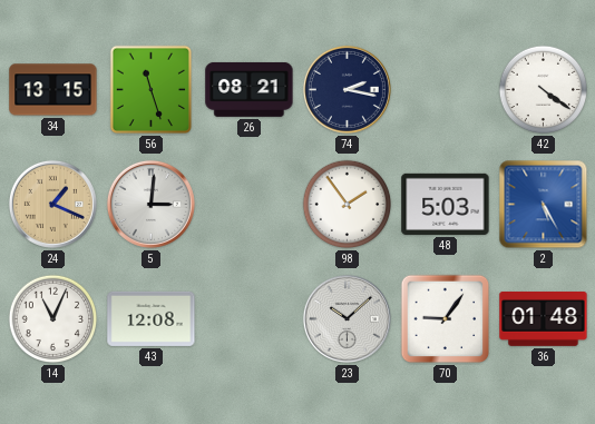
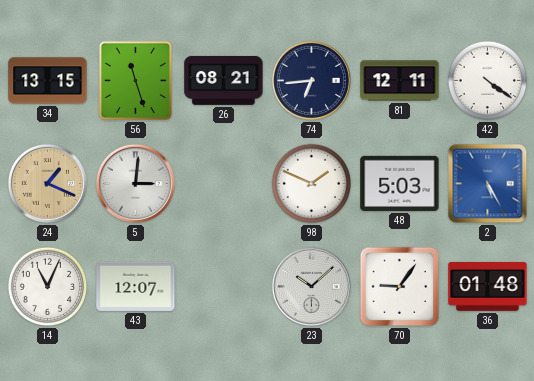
74: 2:17 -> 6:44
81: none -> 12:11
98: 1:54 -> 1:49
43: 12:08 -> 12:07
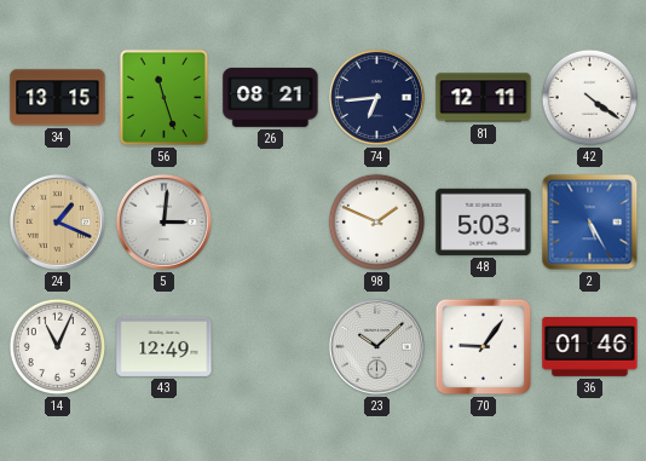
43: 12:07 -> 12:49
36: 01:48 -> 01:46
